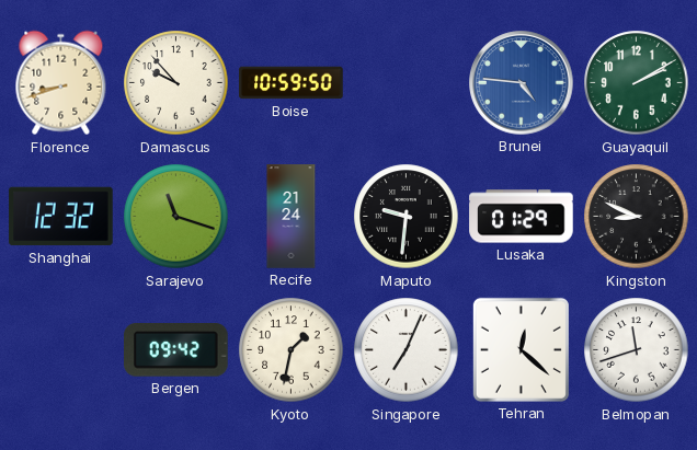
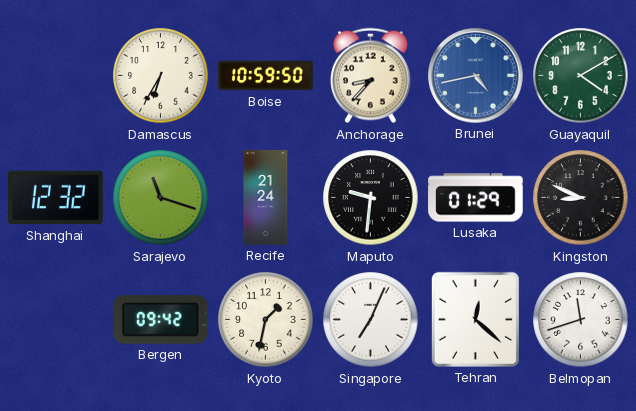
Florence: 8:42 -> none
Damascus: 9:53 -> 6:35
Anchorage: none -> 8:37
Brunei: 4:46 -> 4:43
Guayaquil: 2:10 -> 4:10
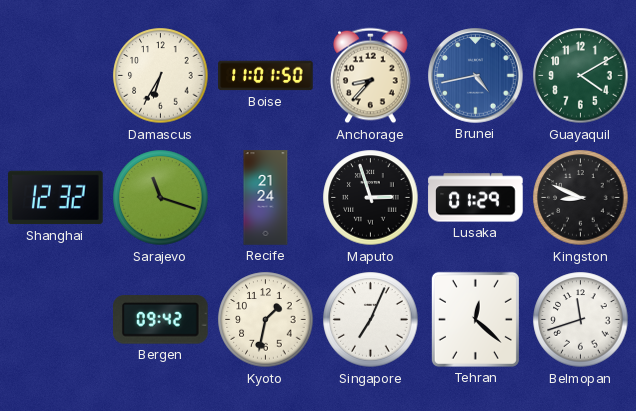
Boise: 10:59 -> 11:01
Maputo: 9:31 -> 2:57
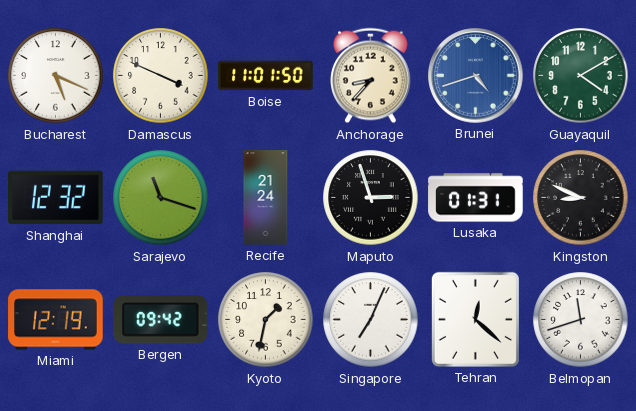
Bucharest: none -> 5:19
Damascus: 6:35 -> 3:49
Brunei: 4:43 -> 4:42
Lusaka: 01:29 -> 01:31
Miami: none -> 12:19
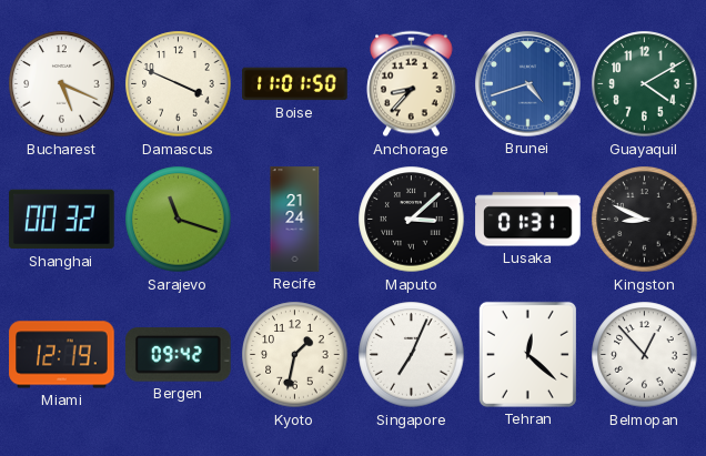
Shanghai: 12:32 -> 00:32
Maputo: 2:57 -> 3:08
Belmopan: 11:42 -> 12:53
